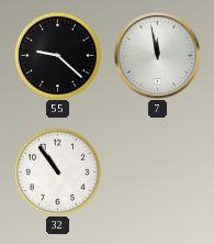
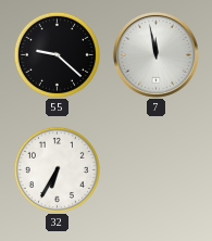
32: 10:54 -> 6:35
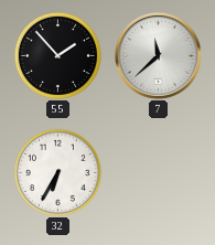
55: 9:22 -> 1:53
7: 11:58 -> 11:38
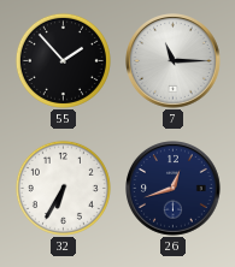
7: 11:38 -> 11:15
26: none -> 12:42
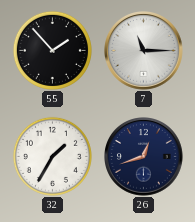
32: 6:35 -> 1:35
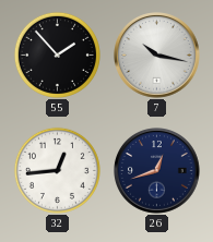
7: 11:15 -> 10:17
32: 1:35 -> 12:44
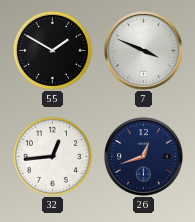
55: 1:53 -> 1:50
7: 10:17 -> 3:49
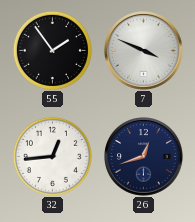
55: 1:50 -> 1:54
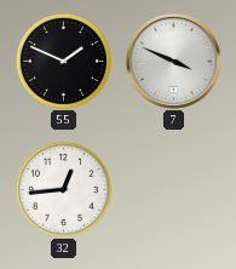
55: 1:54 -> 1:49
26: 12:42 -> none
